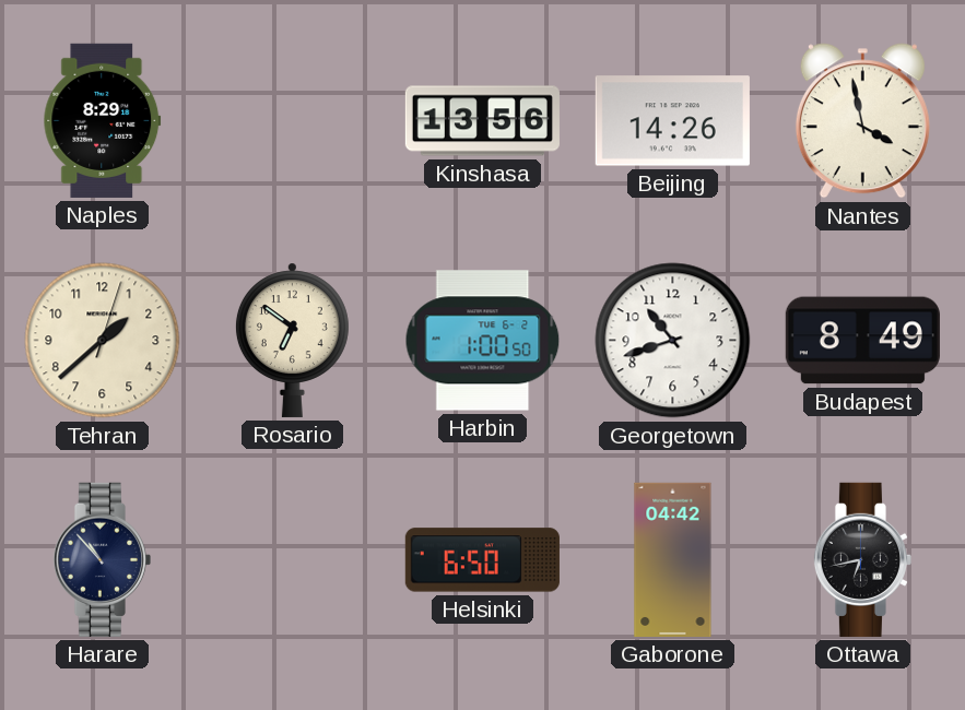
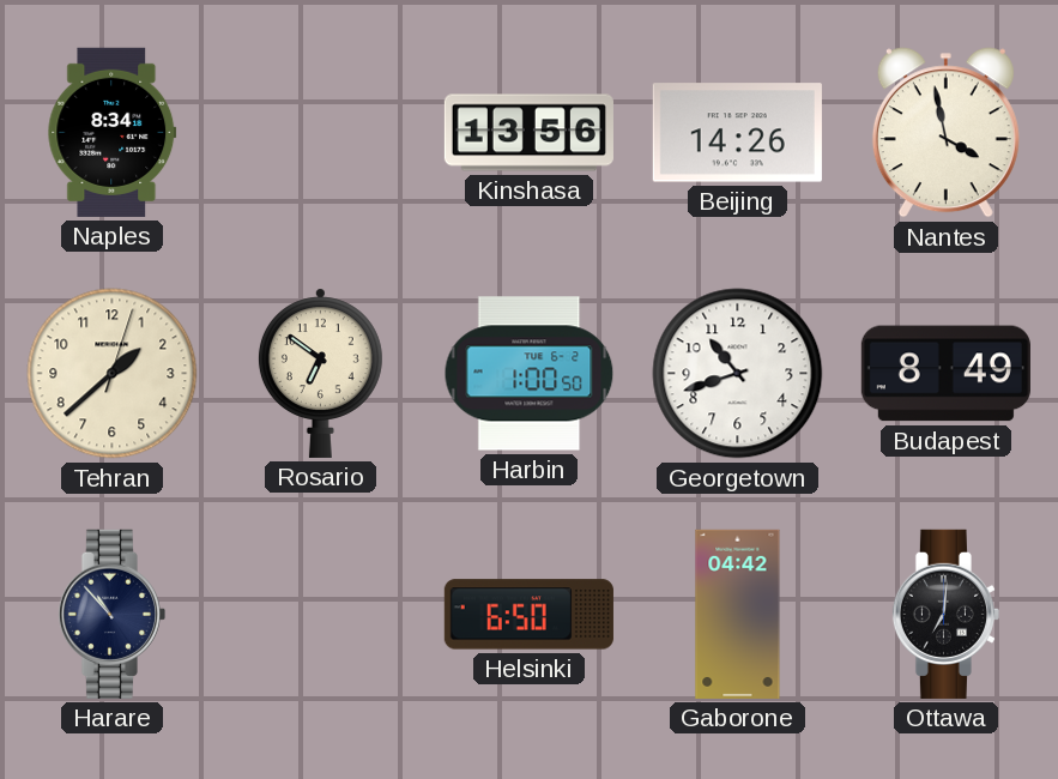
Naples: 8:29 -> 8:34
Ottawa: 6:43 -> 7:01
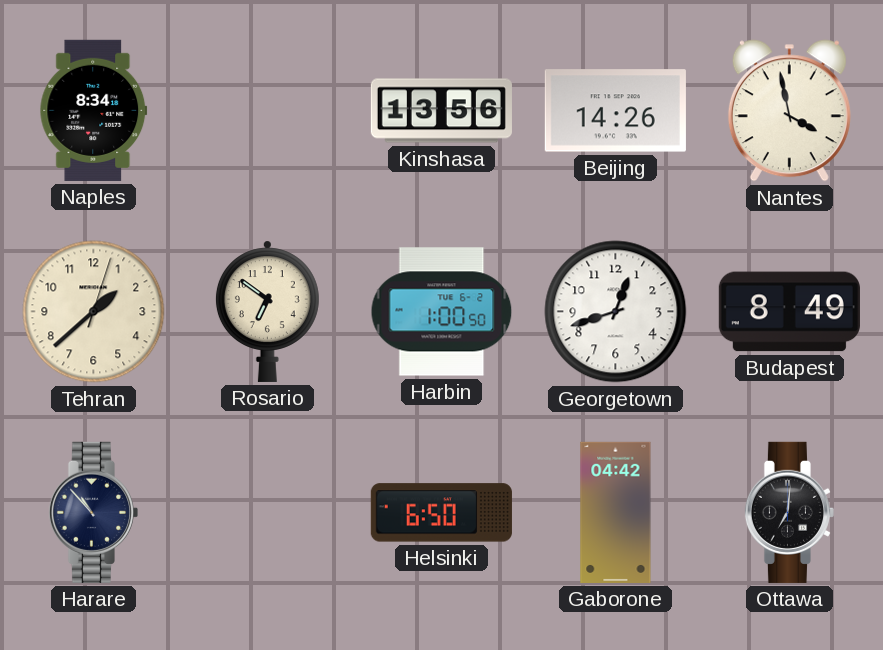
Georgetown: 10:42 -> 12:42
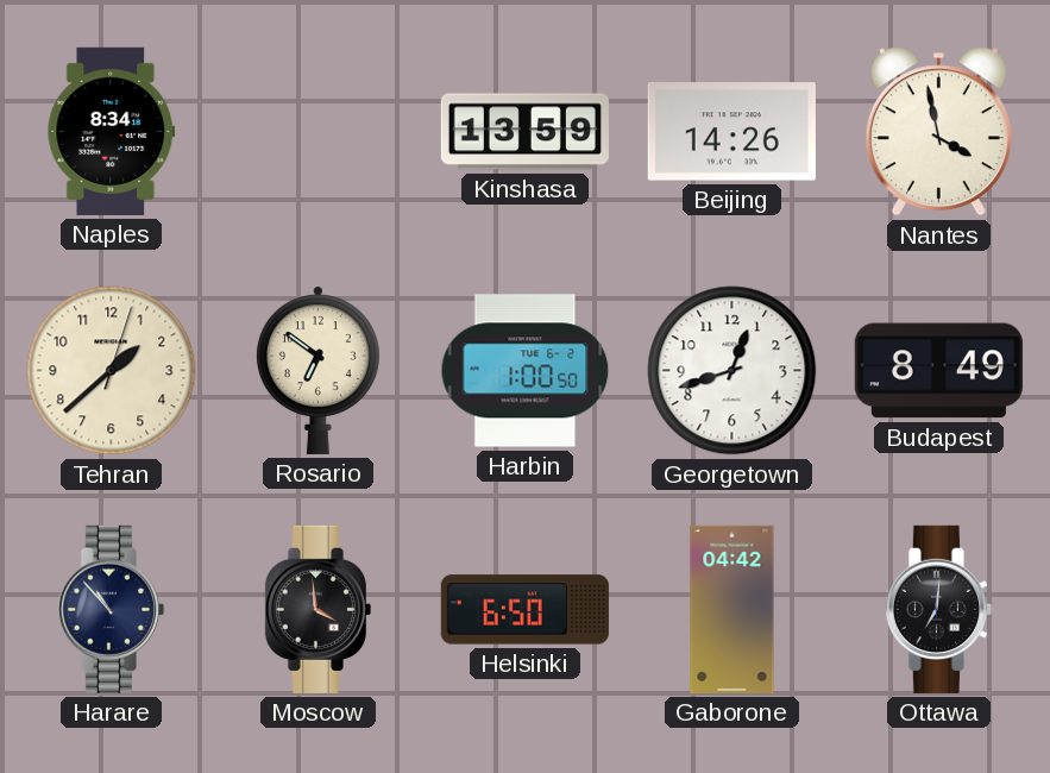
Kinshasa: 13:56 -> 13:59
Moscow: none -> 3:59
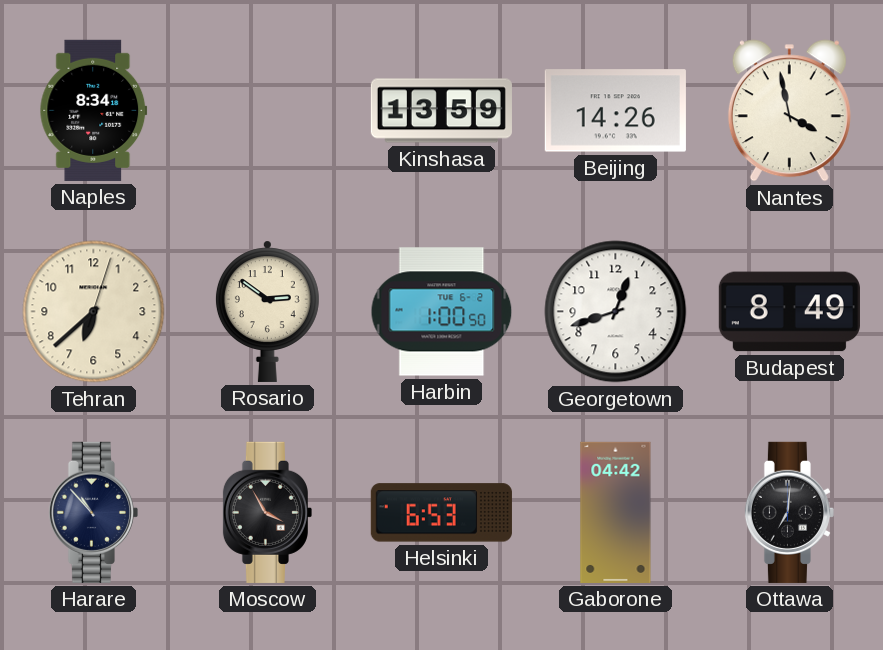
Tehran: 1:38 -> 6:38
Rosario: 6:51 -> 2:51
Moscow: 3:59 -> 3:55
Helsinki: 6:50 -> 6:53
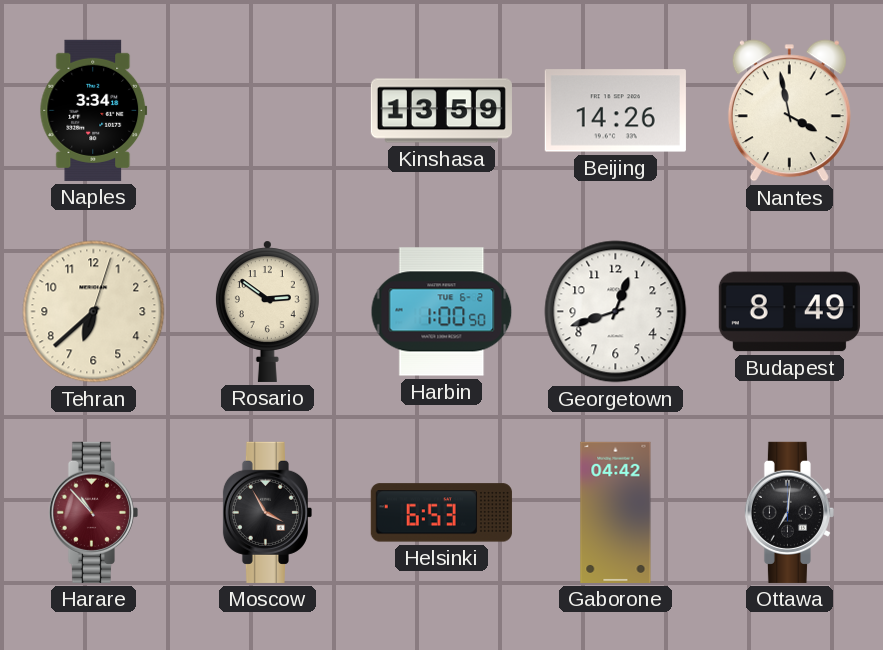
Naples: 8:34 -> 3:34
Harare dial: navy -> burgundy
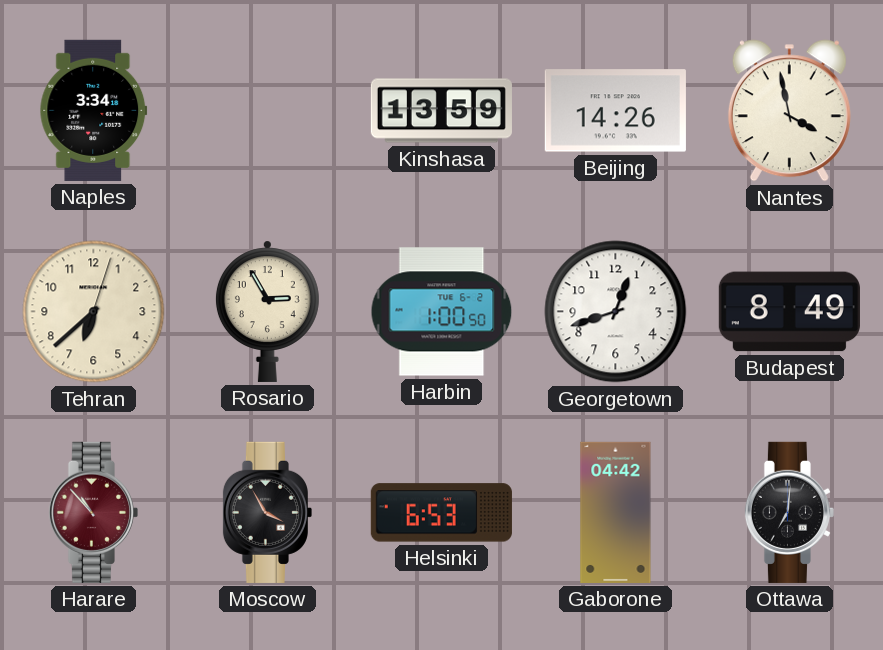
Rosario: 2:51 -> 2:55
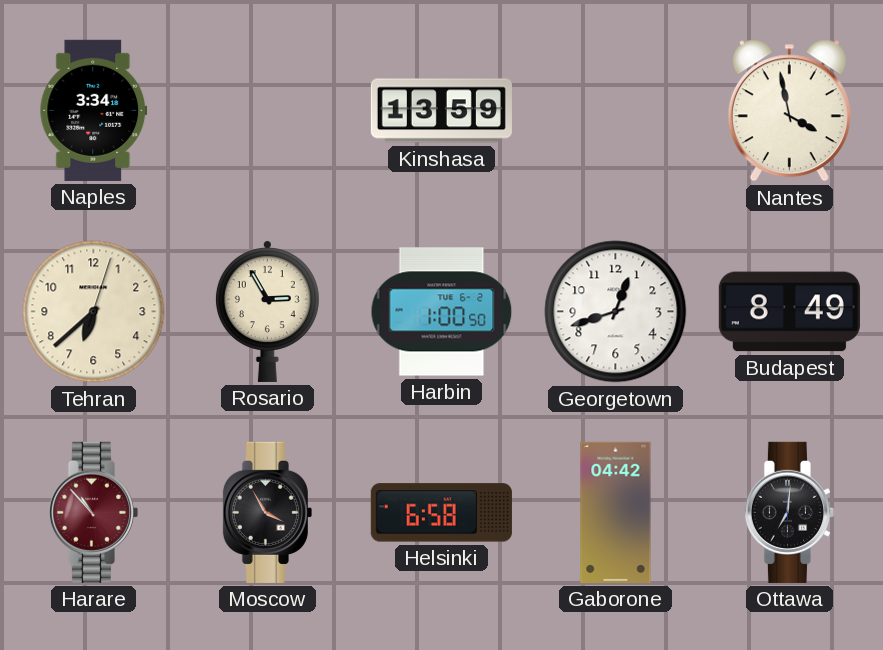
Beijing: 14:26 -> none
Helsinki: 6:53 -> 6:58
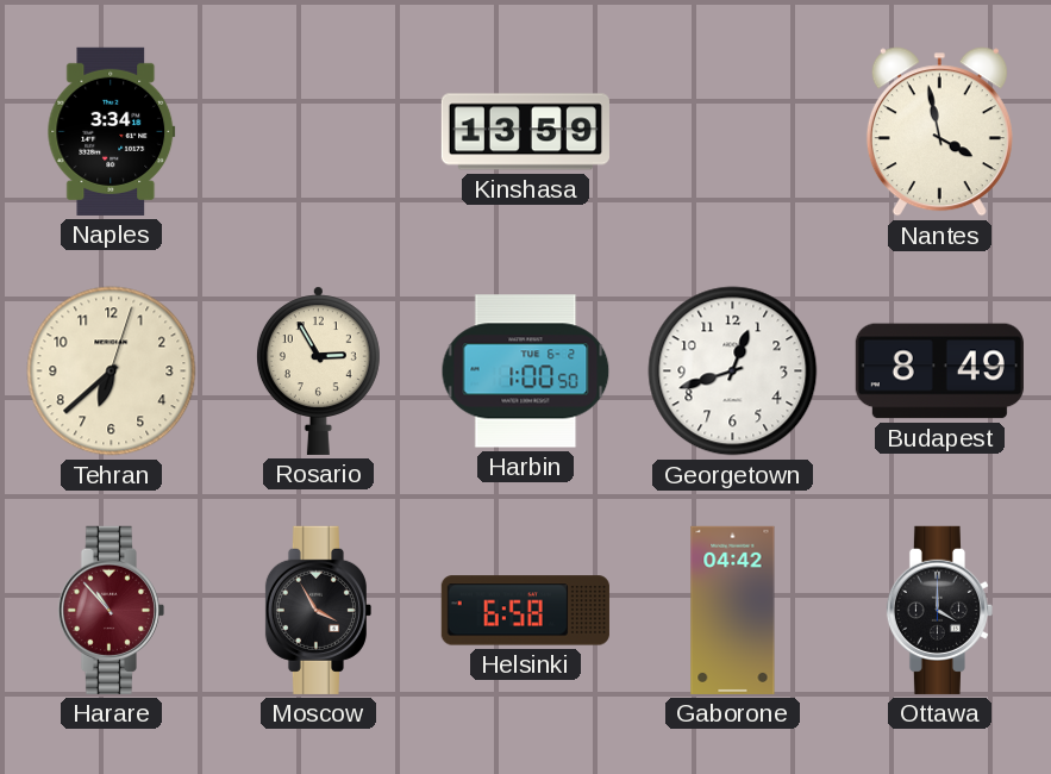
Ottawa: 7:01 -> 4:00
